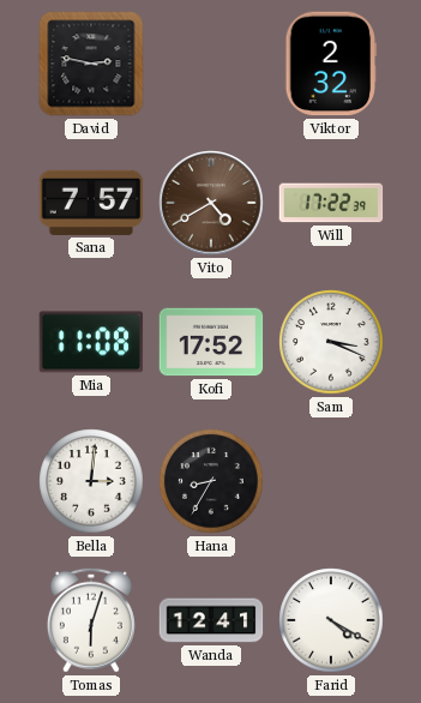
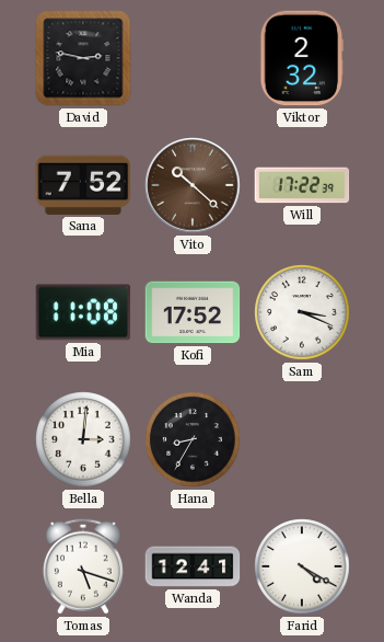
Sana: 7:57 -> 7:52
Vito: 4:40 -> 10:22
Tomas: 6:03 -> 5:18
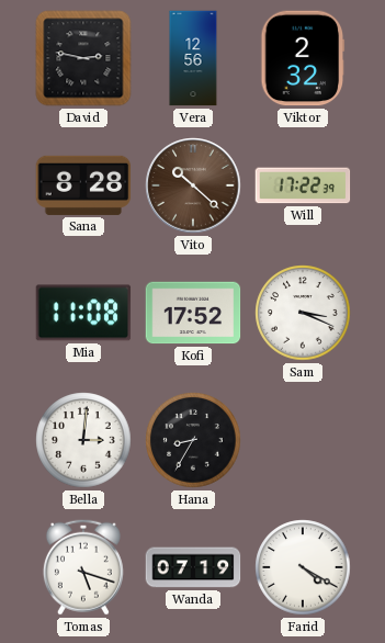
Vera: none -> 12:56
Sana: 7:52 -> 8:28
Wanda: 12:41 -> 07:19
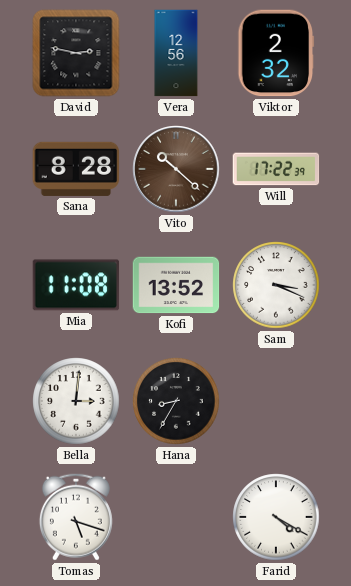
Kofi: 17:52 -> 13:52
Wanda: 07:19 -> none
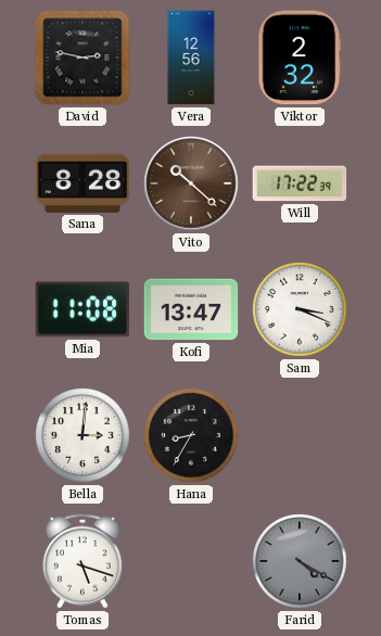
Kofi: 13:52 -> 13:47
Farid dial: white -> grey
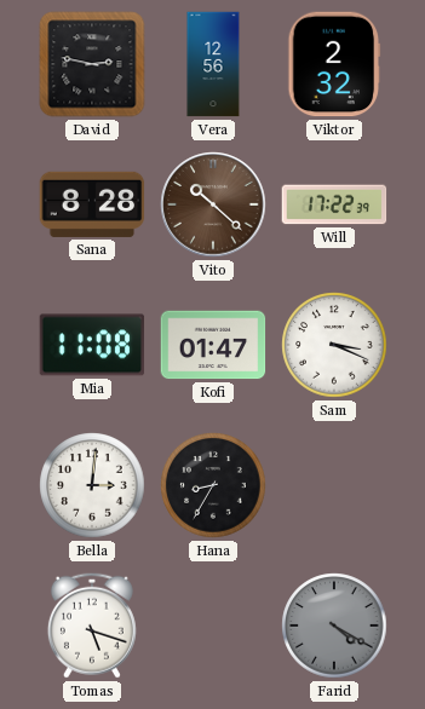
Kofi: 13:47 -> 01:47
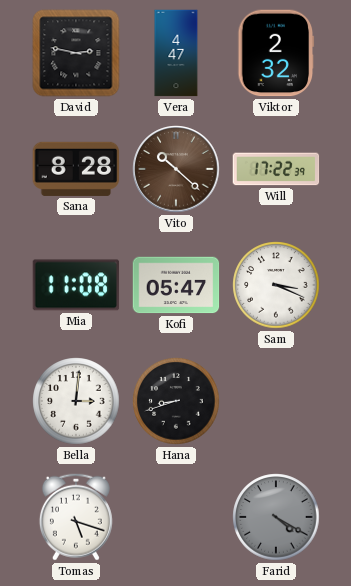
Vera: 12:56 -> 4:47
Kofi: 01:47 -> 05:47
Hana: 8:35 -> 8:42
